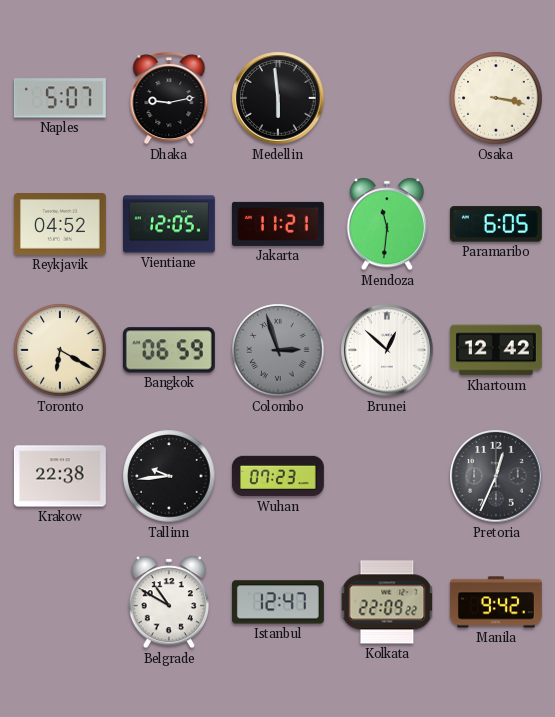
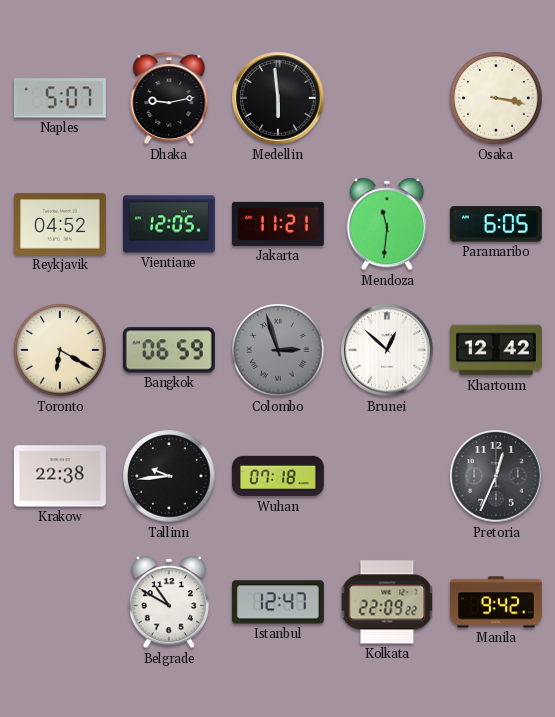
Wuhan: 07:23 -> 07:18
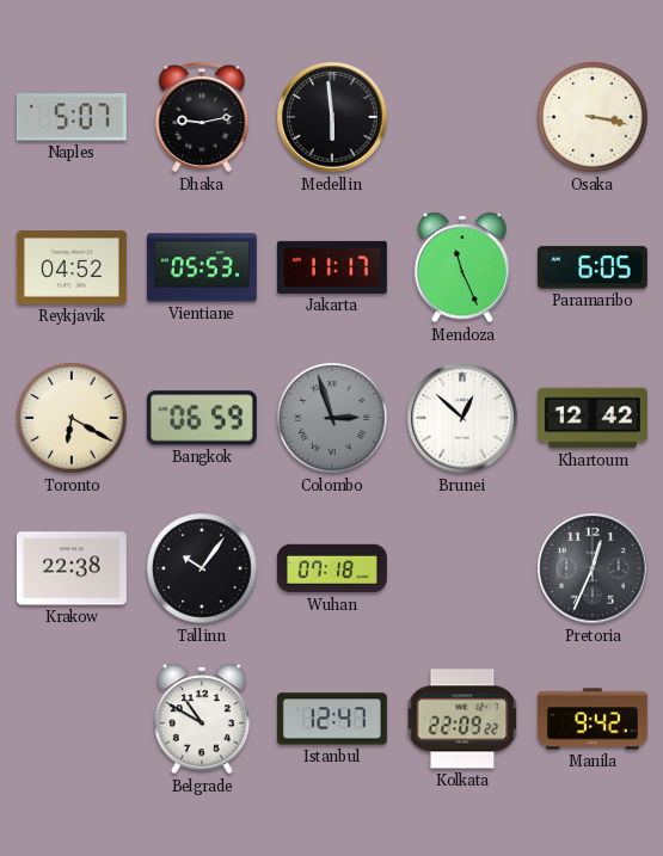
Vientiane: 12:05 -> 05:53
Jakarta: 11:21 -> 11:17
Mendoza: 11:31 -> 11:26
Tallinn: 9:44 -> 10:06
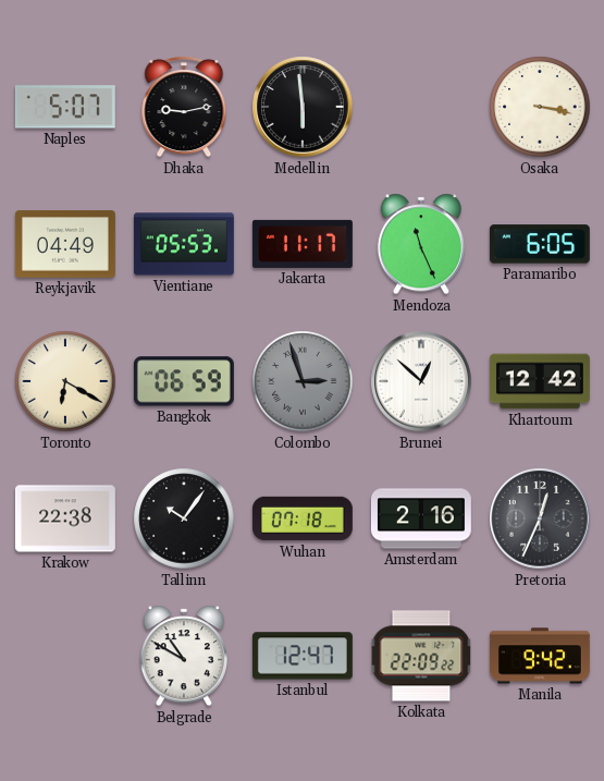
Reykjavik: 04:52 -> 04:49
Amsterdam: none -> 2:16
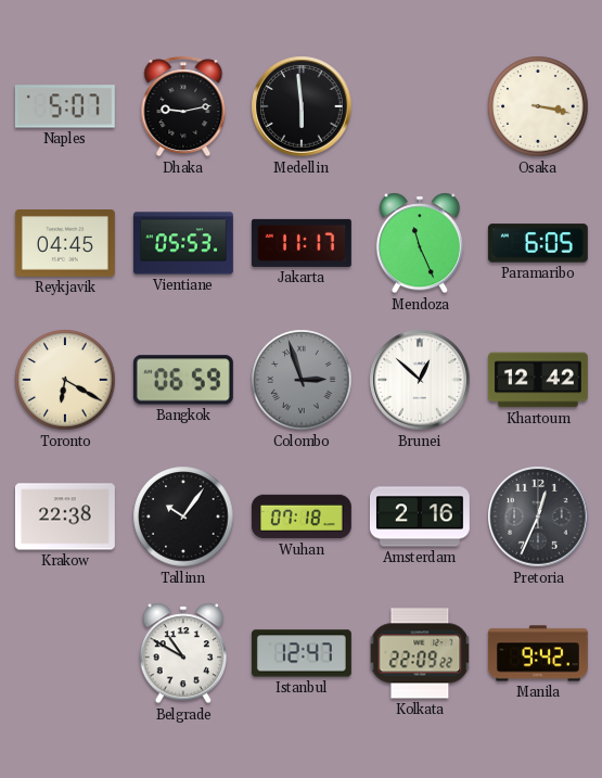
Reykjavik: 04:49 -> 04:45
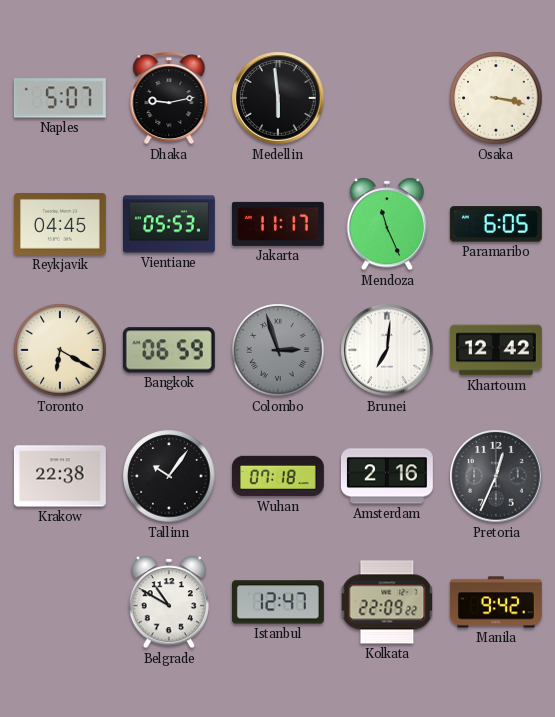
Brunei: 12:52 -> 7:01
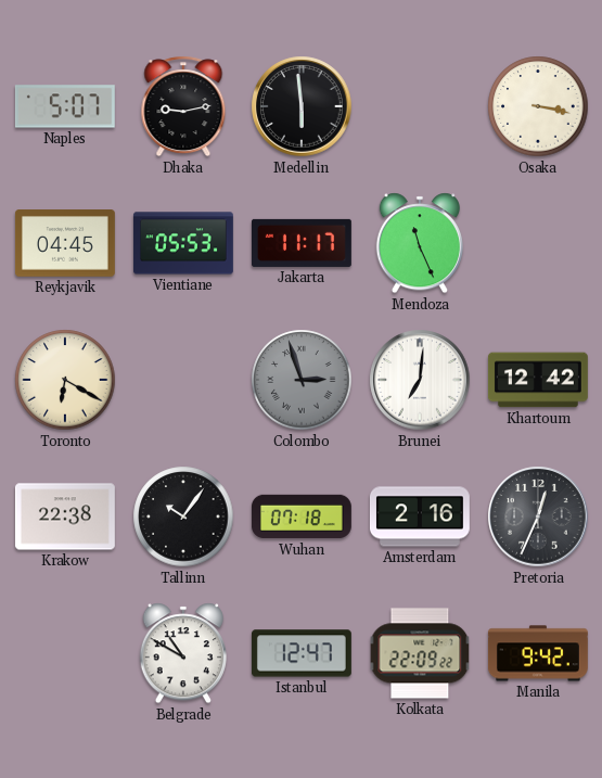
Paramaribo: 6:05 -> none
Bangkok: 06:59 -> none
